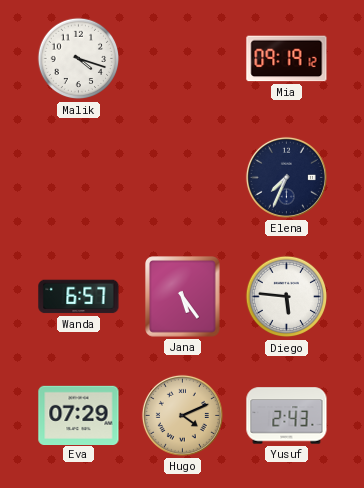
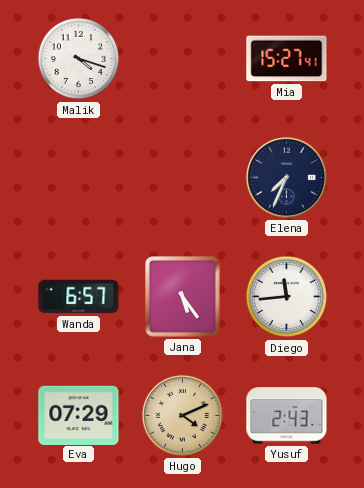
Mia: 09:19 -> 15:27
Diego: 5:46 -> 11:44
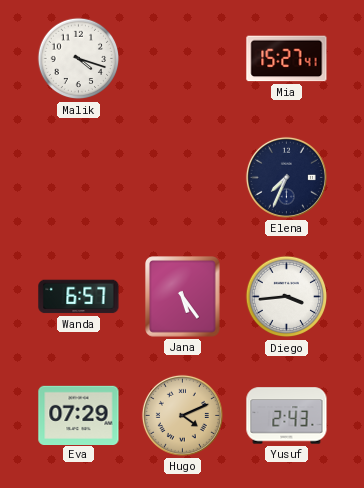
Diego: 11:44 -> 3:44
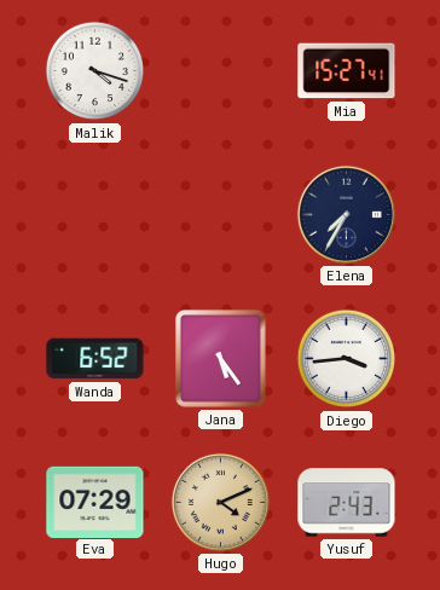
Elena: 7:34 -> 7:35
Wanda: 6:57 -> 6:52
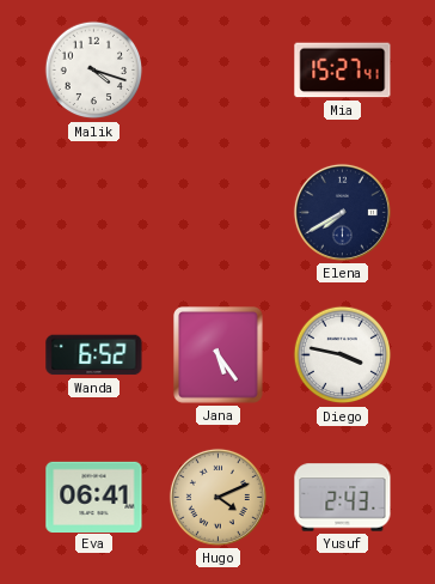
Elena: 7:35 -> 7:40
Diego: 3:44 -> 3:47
Eva: 07:29 -> 06:41
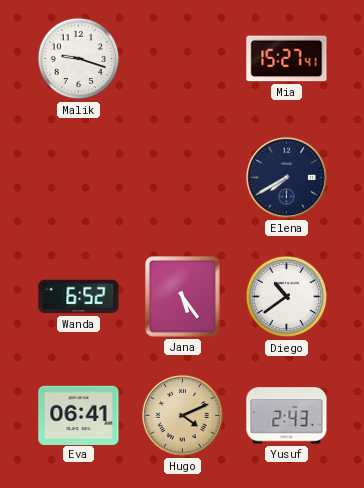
Malik: 4:18 -> 9:18
Diego: 3:47 -> 10:39
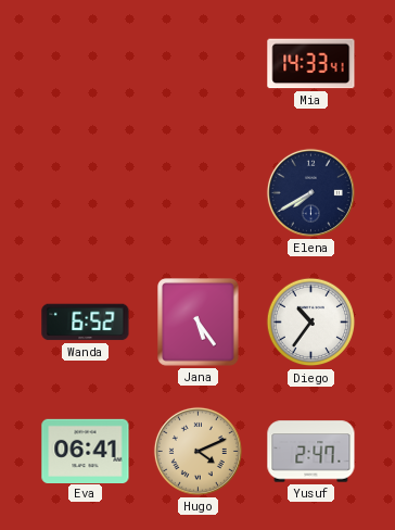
Malik: 9:18 -> none
Mia: 15:27 -> 14:33
Diego: 10:39 -> 10:36
Yusuf: 2:43 -> 2:47
